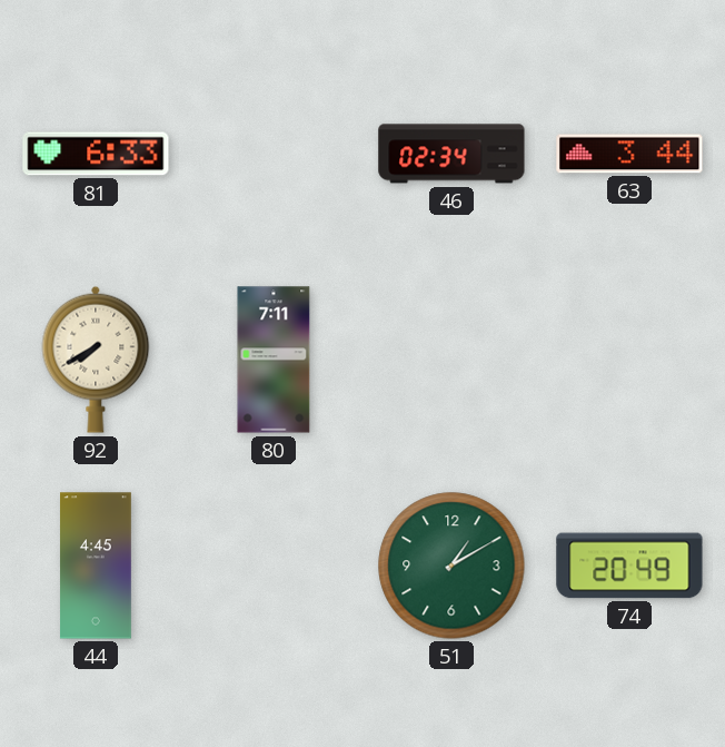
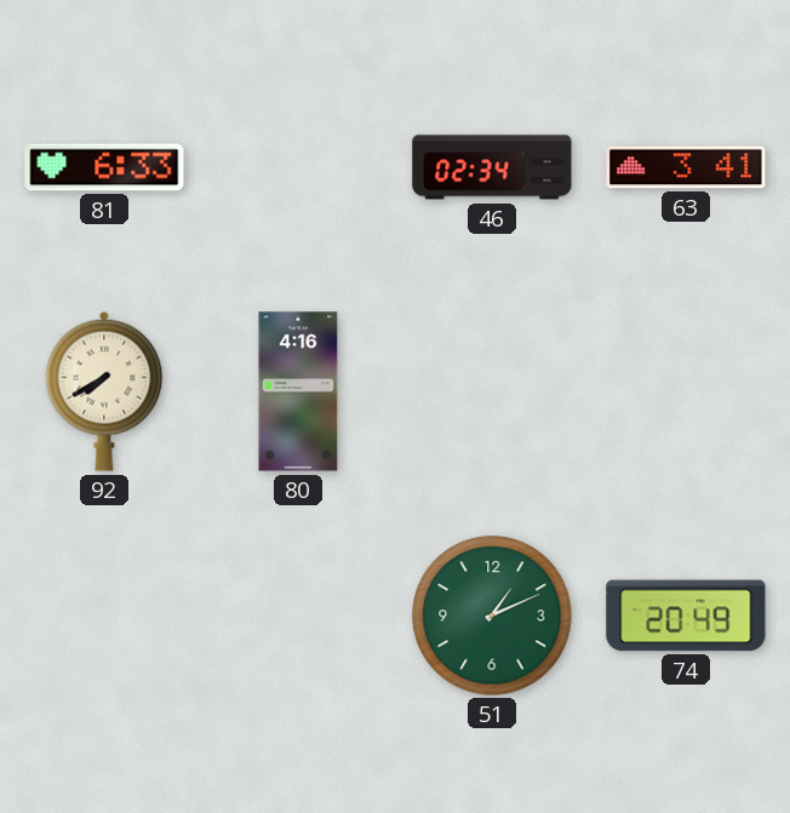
63: 3:44 -> 3:41
80: 7:11 -> 4:16
44: 4:45 -> none
51: 1:10 -> 1:11
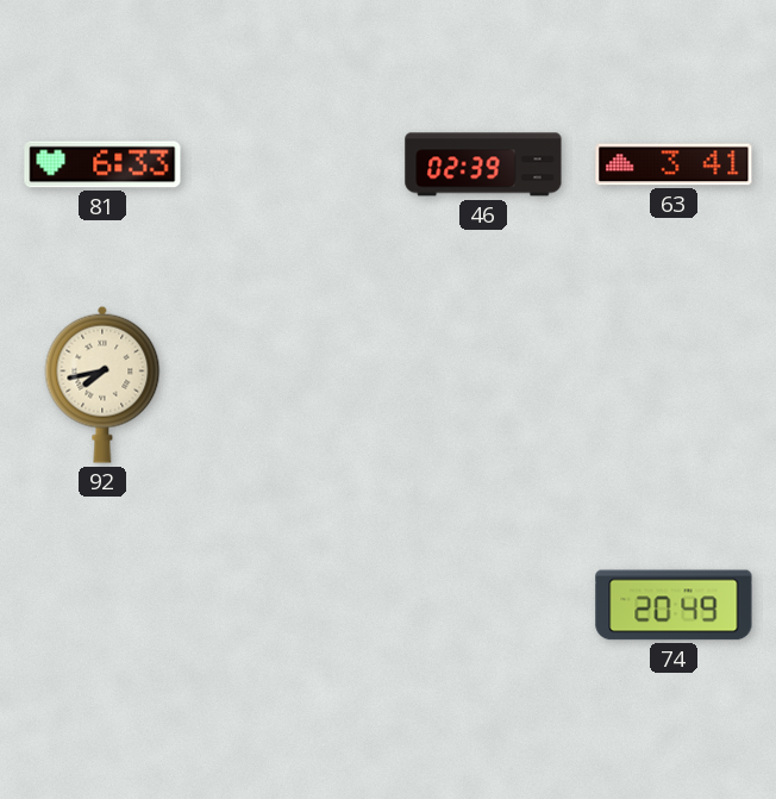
46: 02:34 -> 02:39
92: 7:40 -> 7:43
80: 4:16 -> none
51: 1:11 -> none
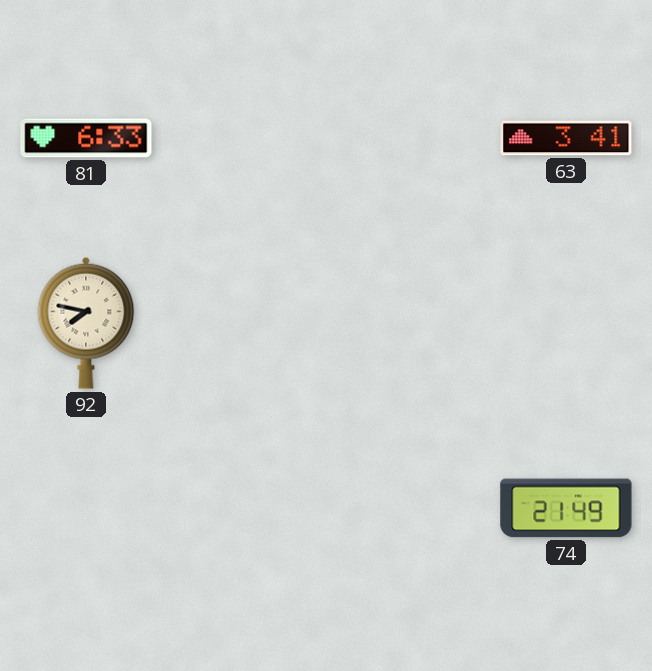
46: 02:39 -> none
92: 7:43 -> 7:47
74: 20:49 -> 21:49
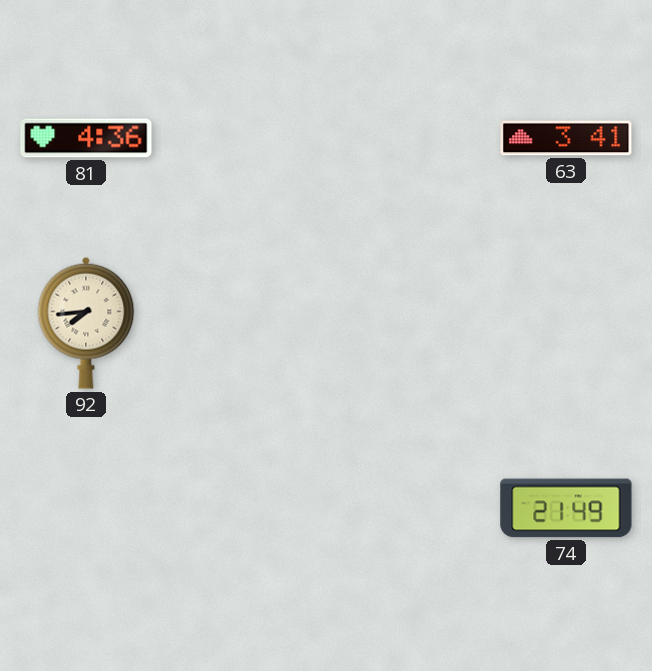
81: 6:33 -> 4:36
92: 7:47 -> 7:44
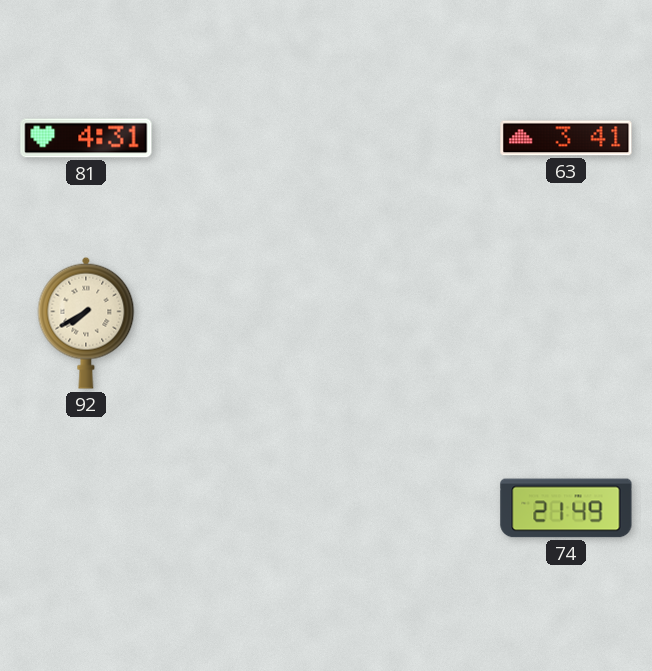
81: 4:36 -> 4:31
92: 7:44 -> 7:40
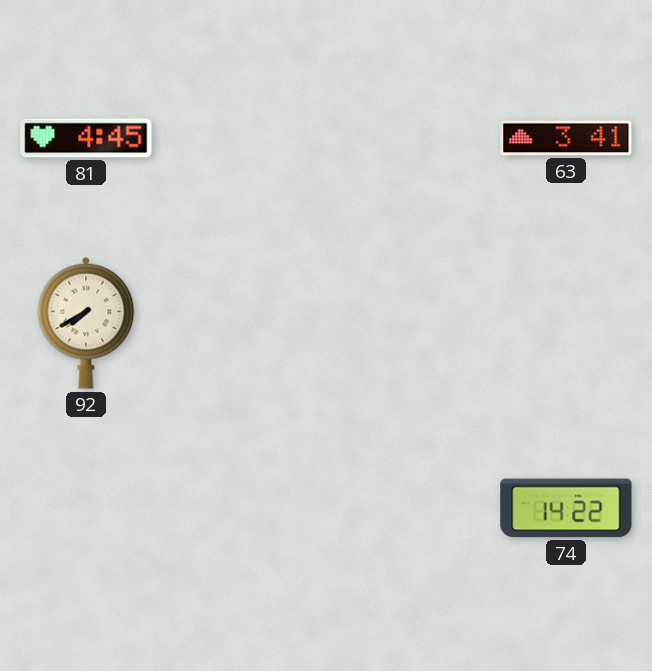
81: 4:31 -> 4:45
74: 21:49 -> 14:22
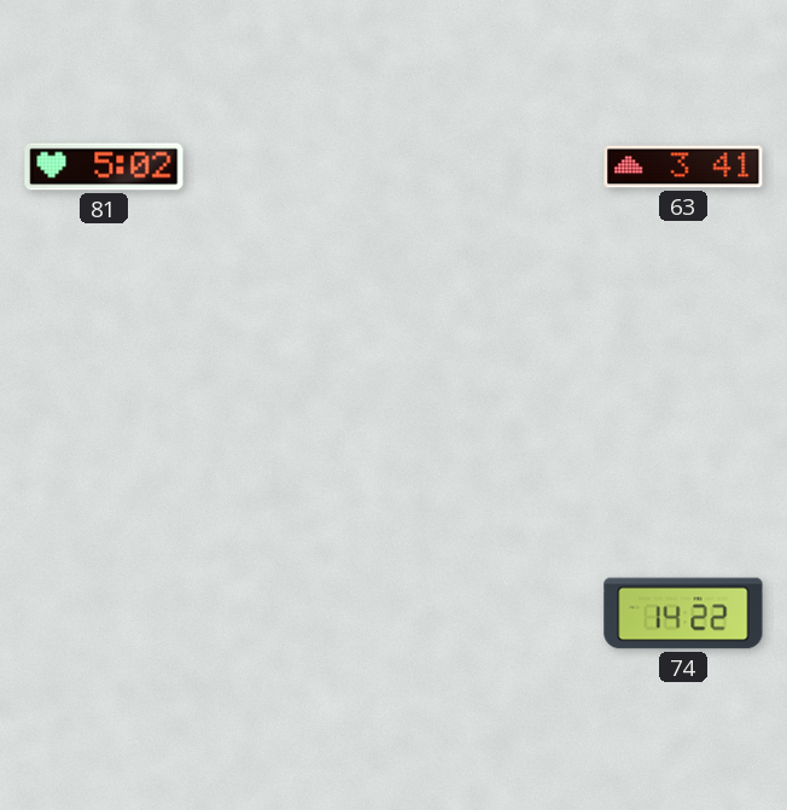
81: 4:45 -> 5:02
92: 7:40 -> none
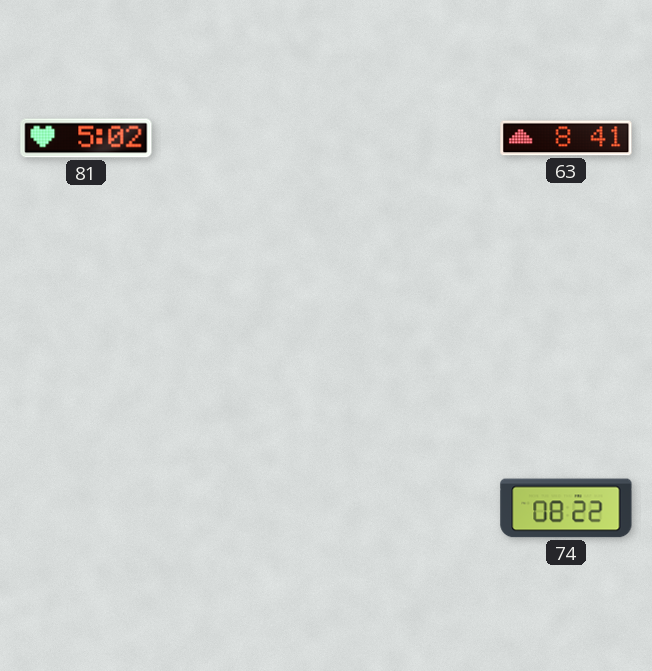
63: 3:41 -> 8:41
74: 14:22 -> 08:22
